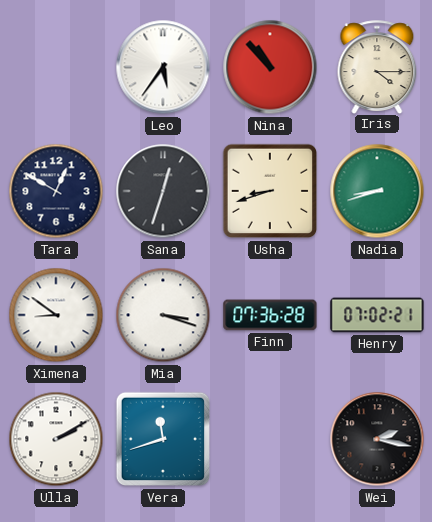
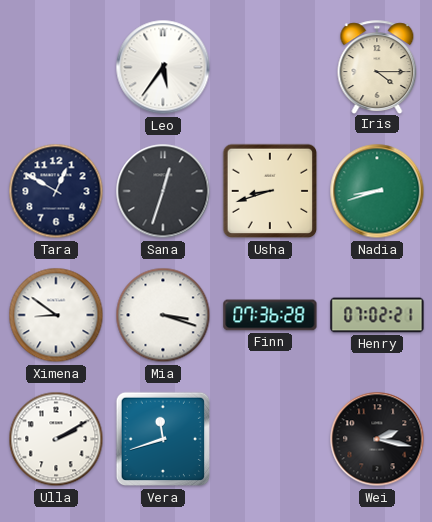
Nina: 10:53 -> none
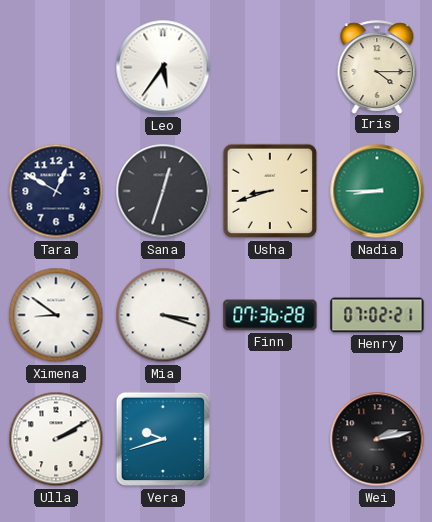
Nadia: 8:42 -> 8:45
Vera: 11:42 -> 9:42
Wei: 2:17 -> 2:13
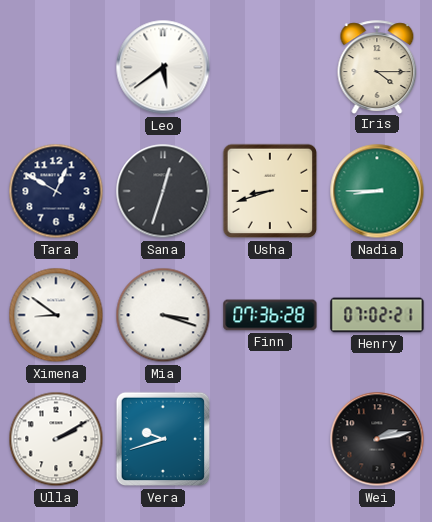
Leo: 5:36 -> 5:39
